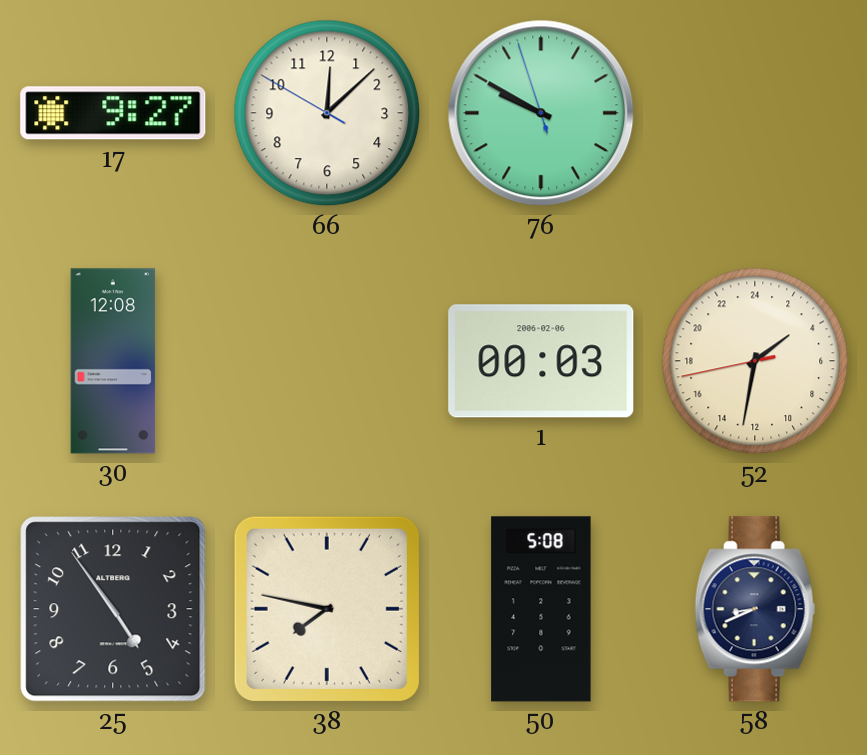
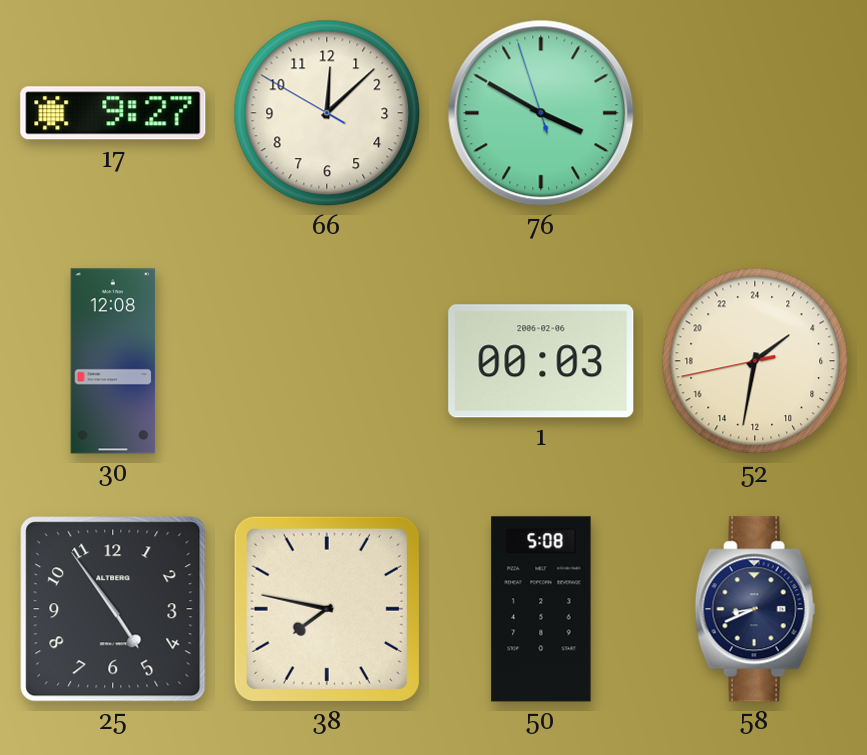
76: 9:49 -> 3:49
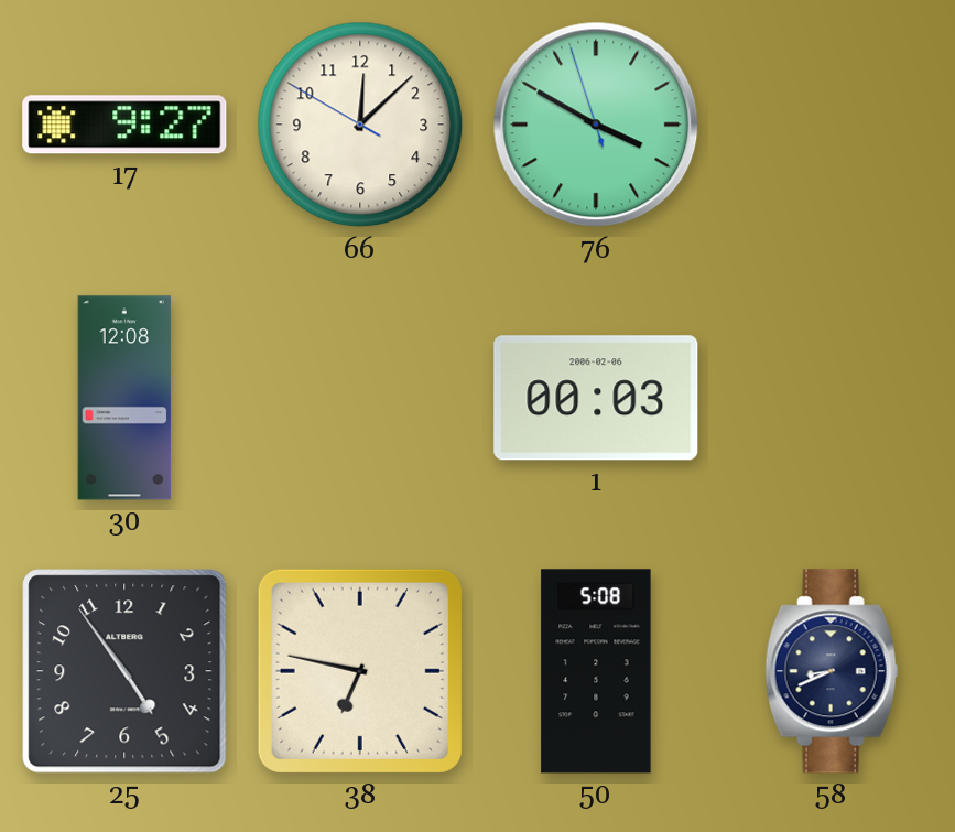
52: 3:31 -> none
38: 7:47 -> 6:47
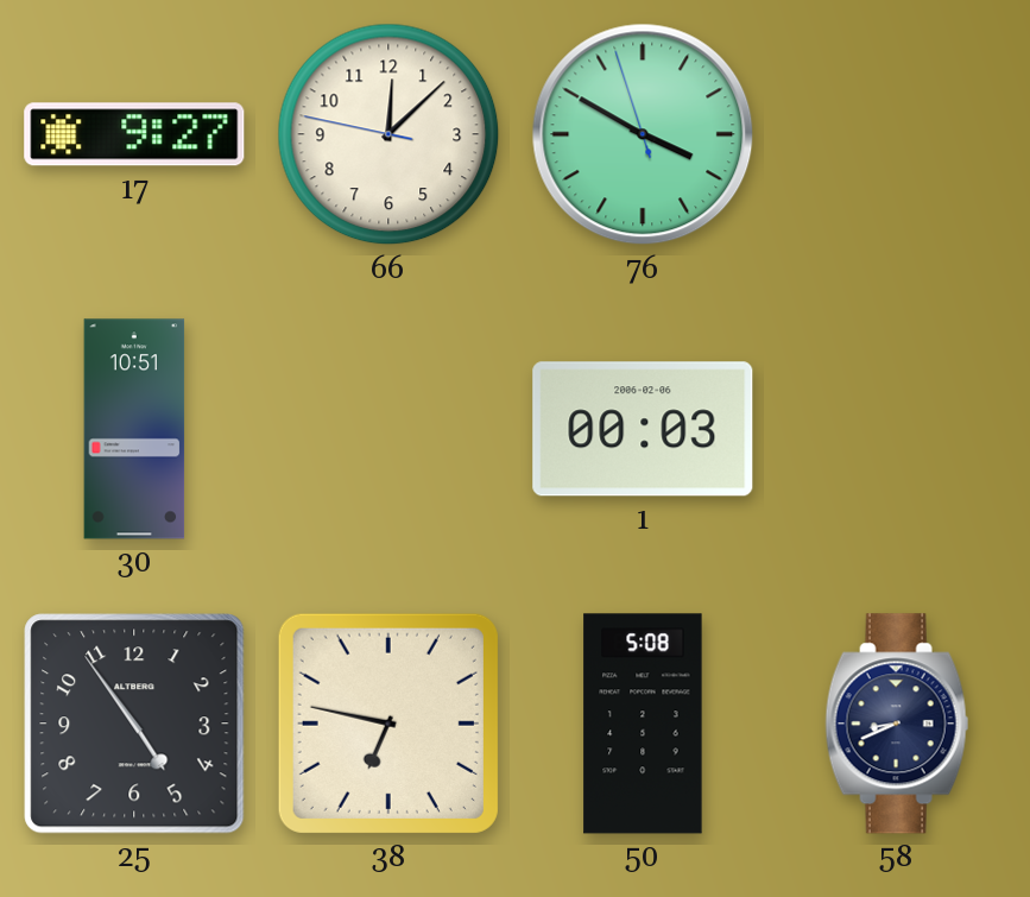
66: 12:07:50 -> 12:07:47
30: 12:08 -> 10:51
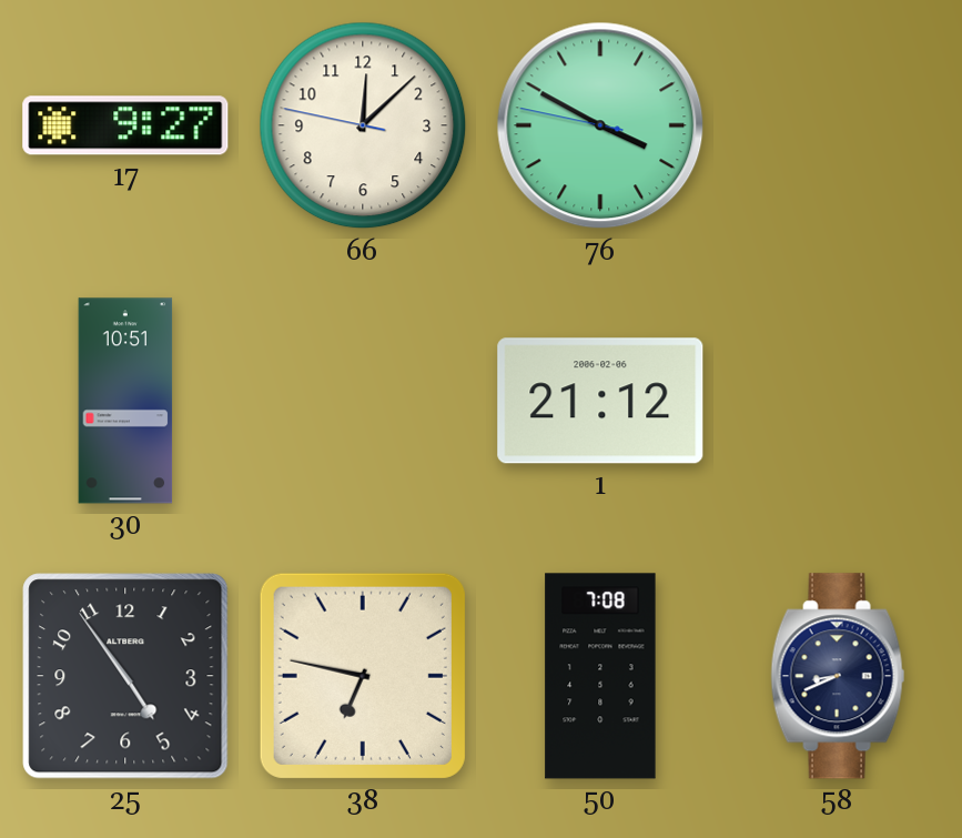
76: 3:49:57 -> 3:49:47
1: 00:03 -> 21:12
50: 5:08 -> 7:08
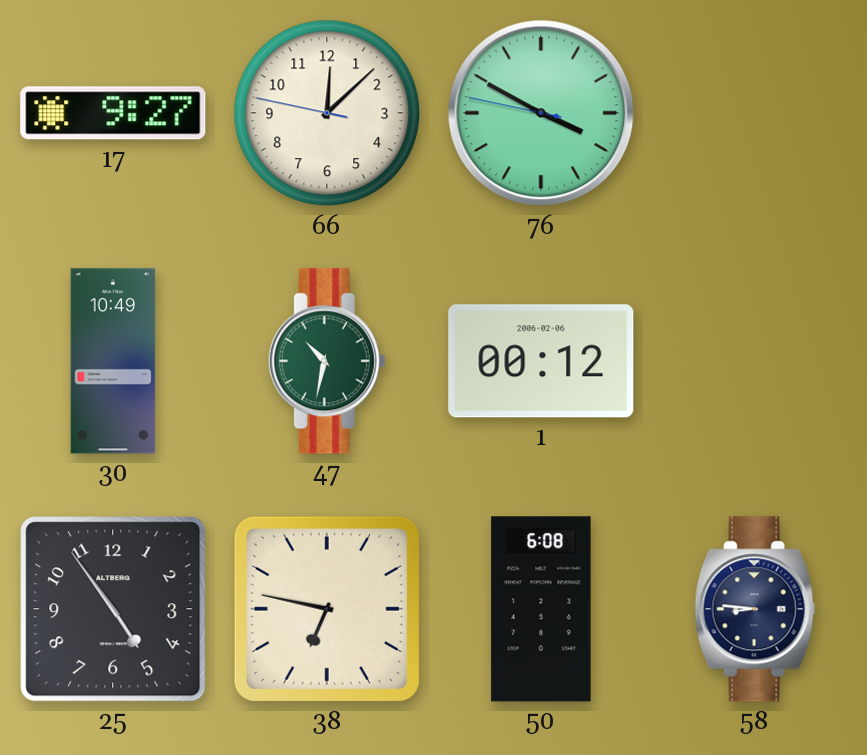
30: 10:51 -> 10:49
47: none -> 10:32
1: 21:12 -> 00:12
50: 7:08 -> 6:08
58: 8:41 -> 8:46
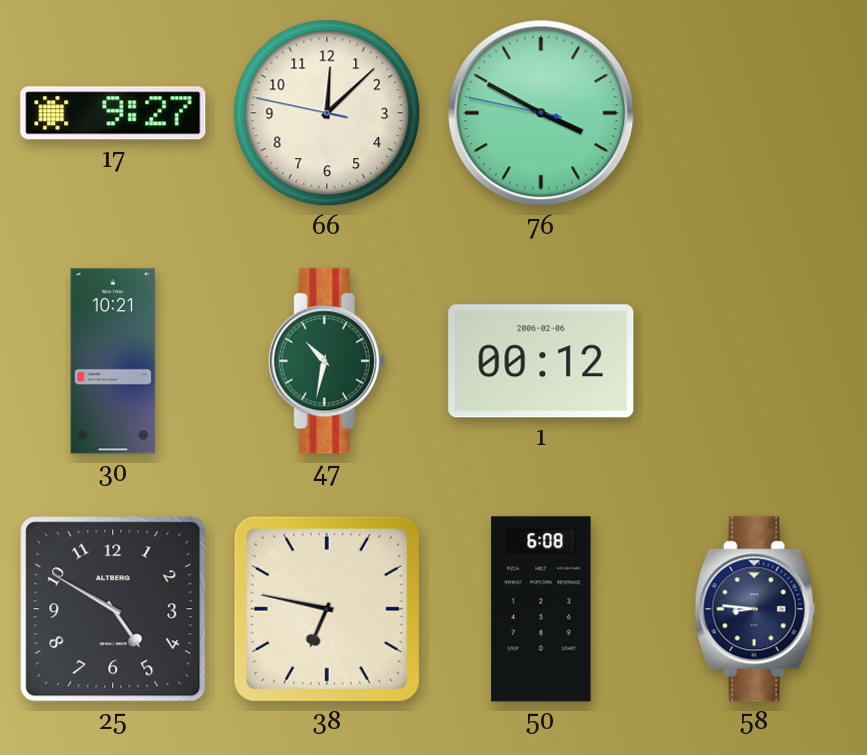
30: 10:49 -> 10:21
25: 4:54 -> 4:50
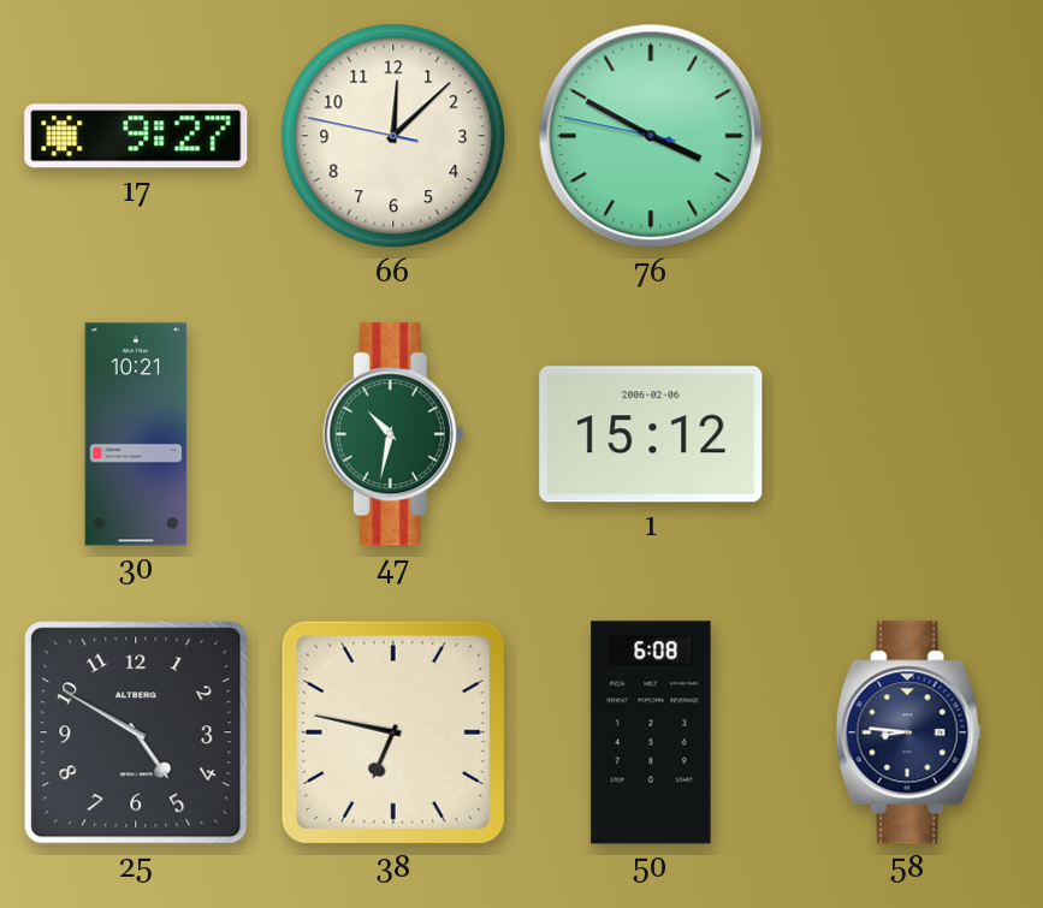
1: 00:12 -> 15:12
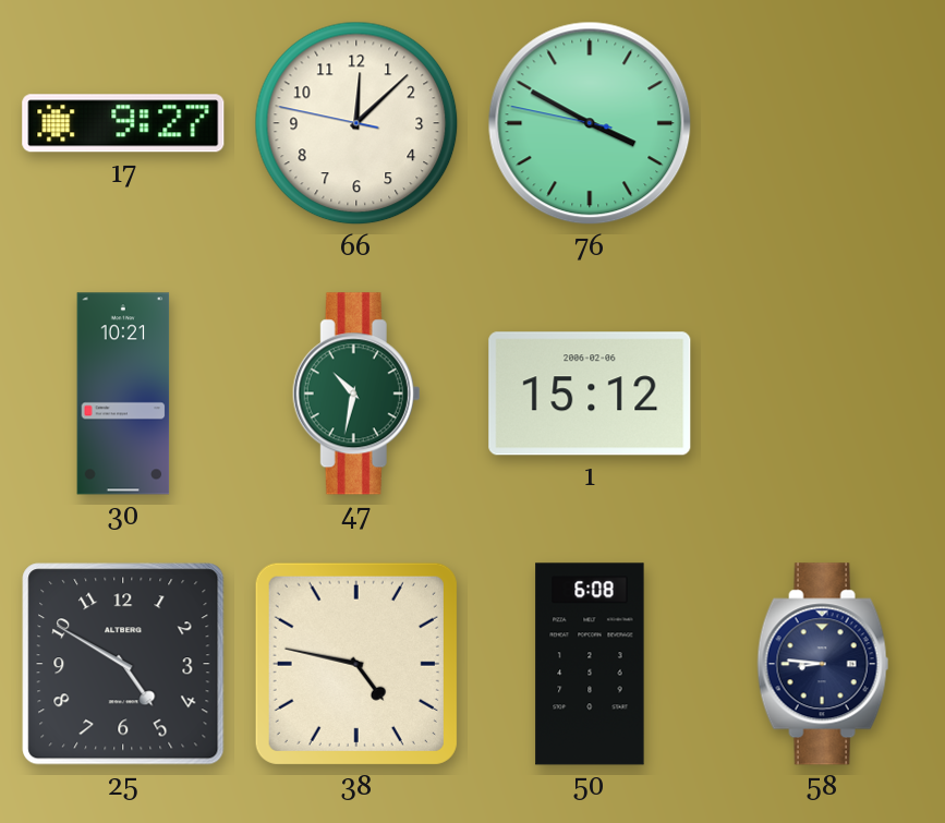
38: 6:47 -> 4:47
